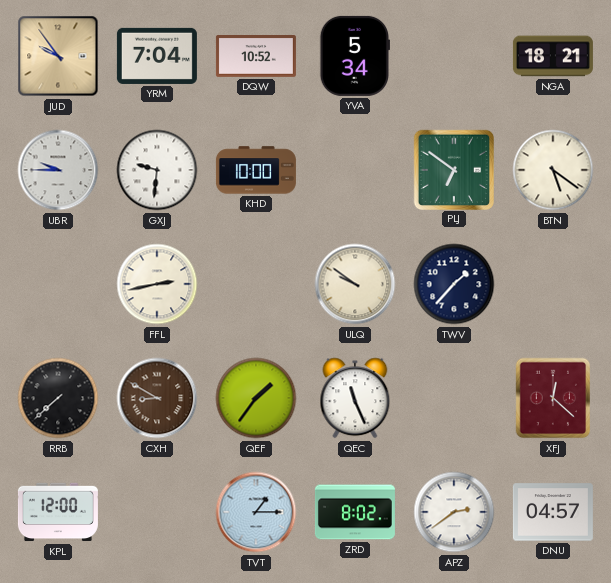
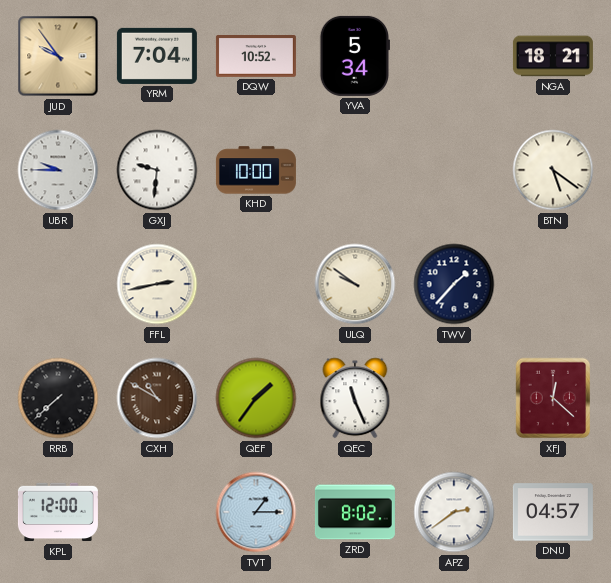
PLJ: 6:51 -> none
CXH: 8:50 -> 10:50
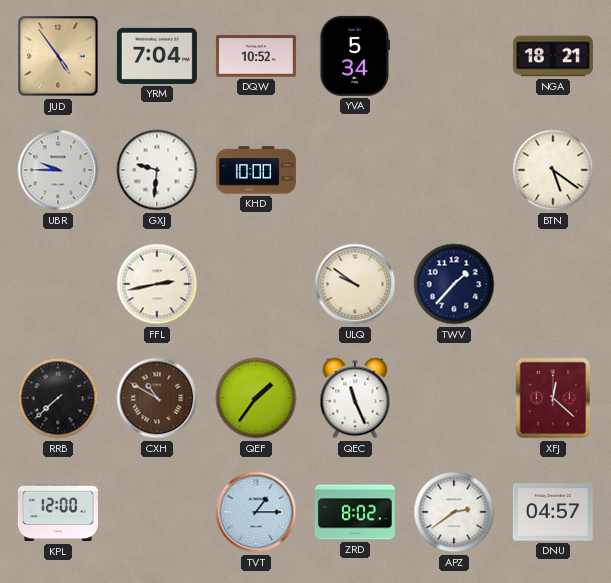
JUD: 9:54 -> 4:54
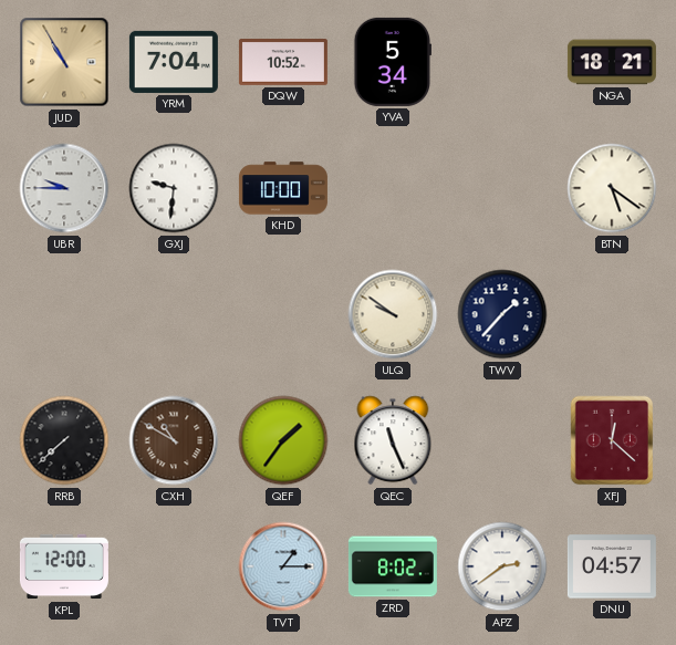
JUD: 4:54 -> 10:55
FFL: 2:43 -> none
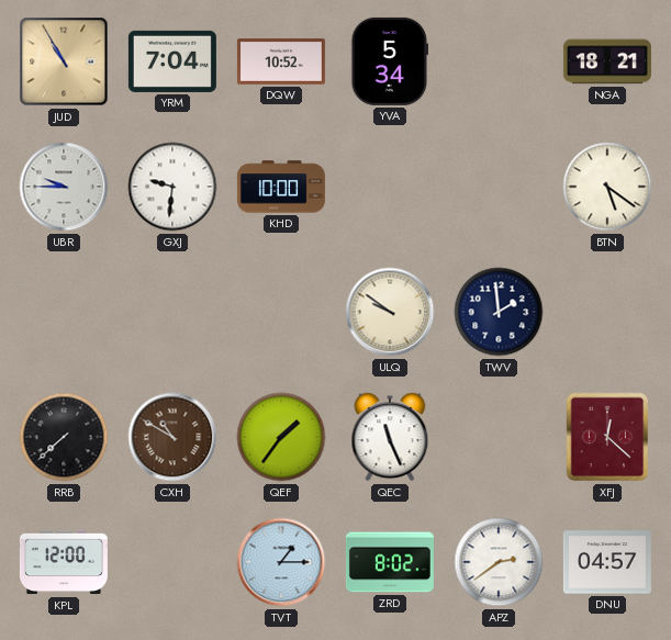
TWV: 1:37 -> 1:59
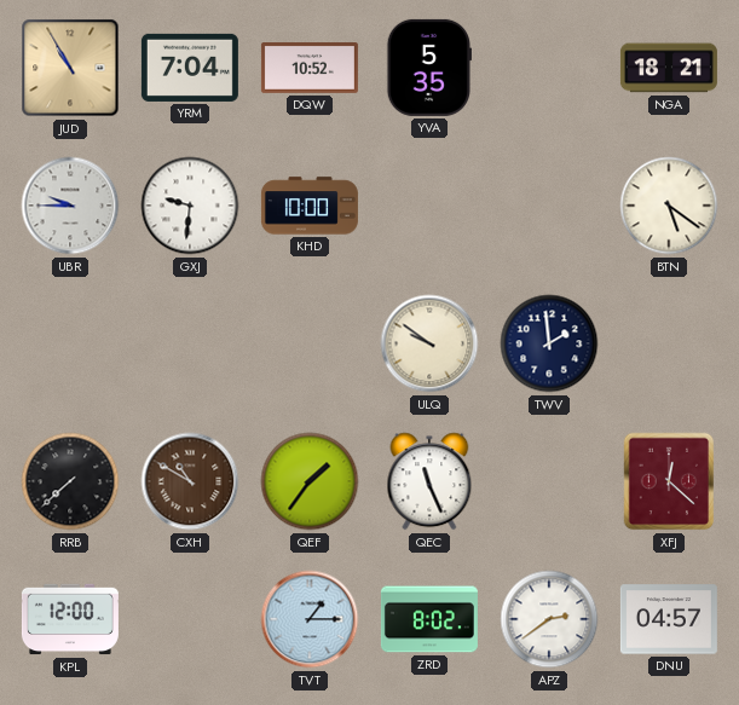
YVA: 5:34 -> 5:35
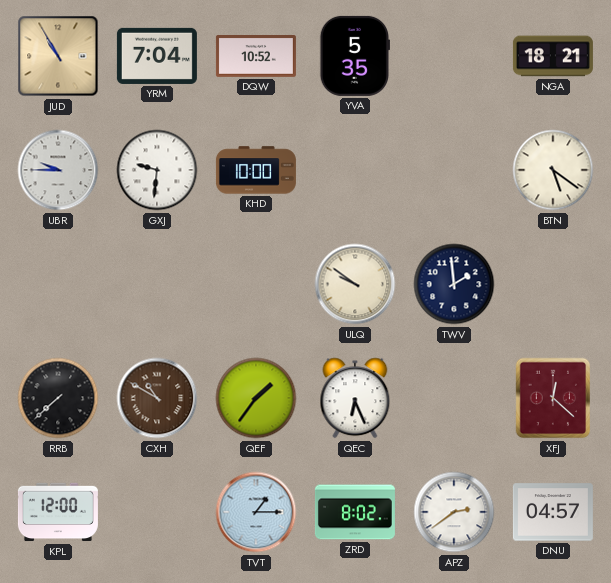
QEC: 11:26 -> 6:26
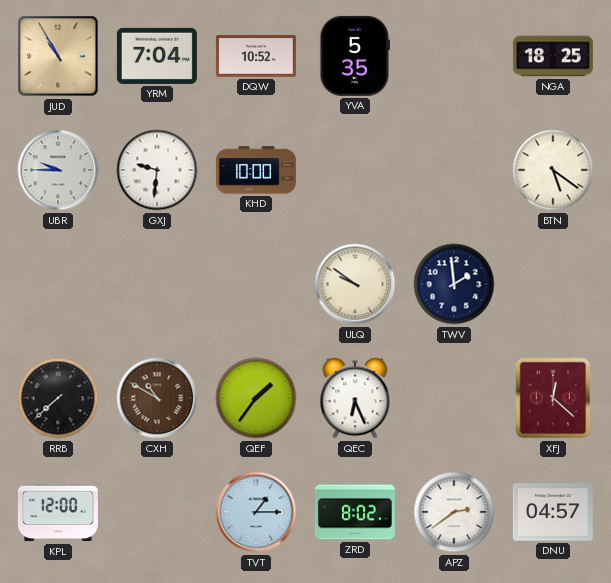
NGA: 18:21 -> 18:25
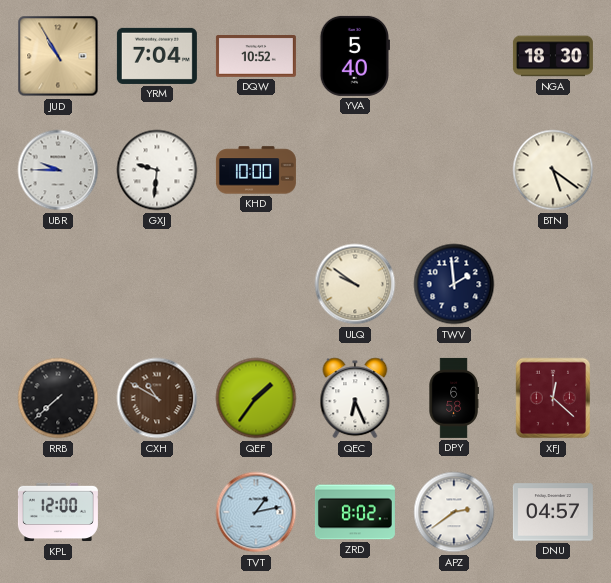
YVA: 5:35 -> 5:40
NGA: 18:25 -> 18:30
DPY: none -> 6:58
TVT: 1:15 -> 1:13
